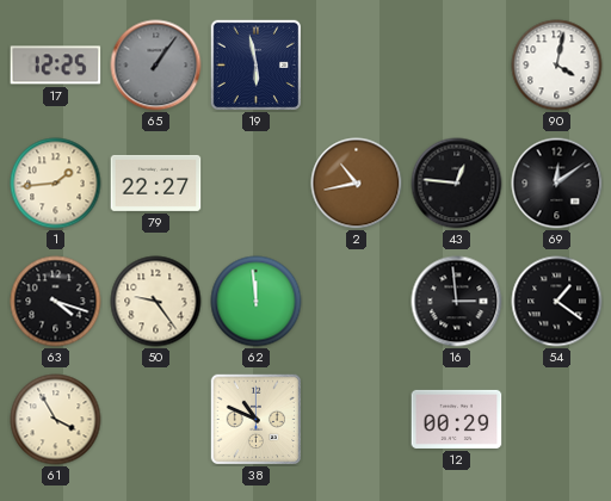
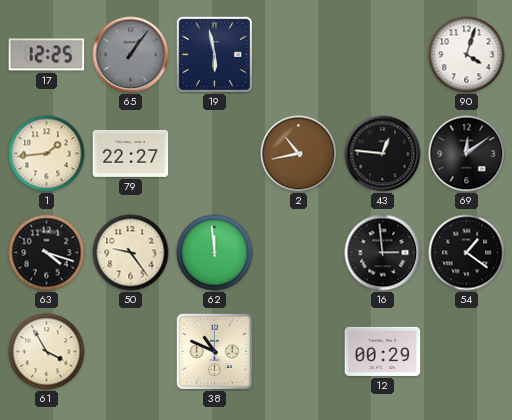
90: 4:02 -> 4:03
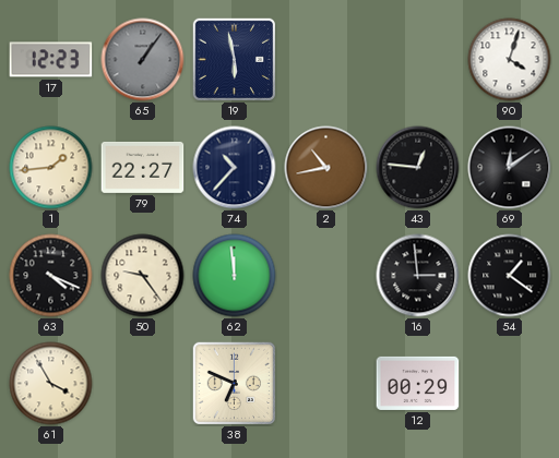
17: 12:25 -> 12:23
74: none -> 10:37
63: 4:18 -> 4:19
38: 10:49 -> 6:49
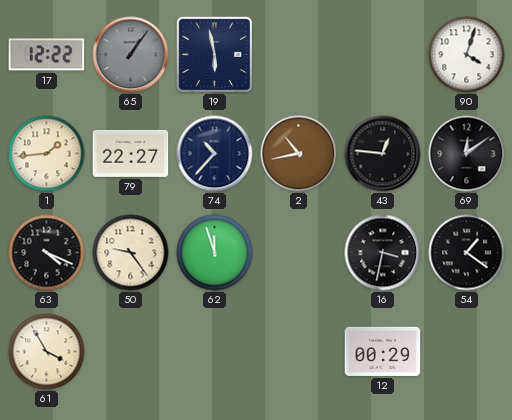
17: 12:23 -> 12:22
62: 11:59 -> 11:57
16: 2:59 -> 3:32
38: 6:49 -> none
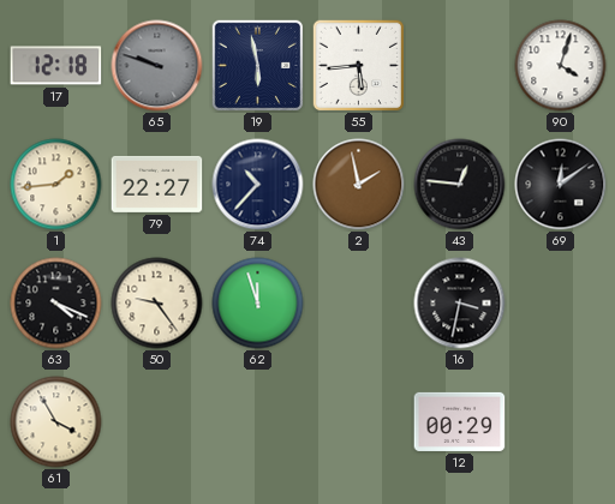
17: 12:22 -> 12:18
65: 1:06 -> 9:48
55: none -> 5:44
2: 10:43 -> 1:58
54: 1:21 -> none
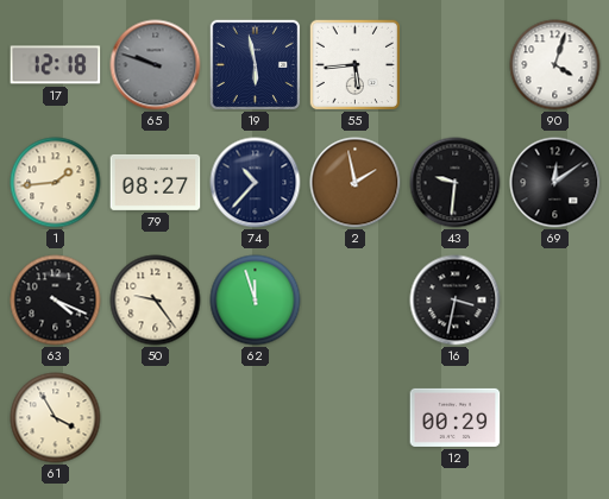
79: 22:27 -> 08:27
43: 12:46 -> 9:31
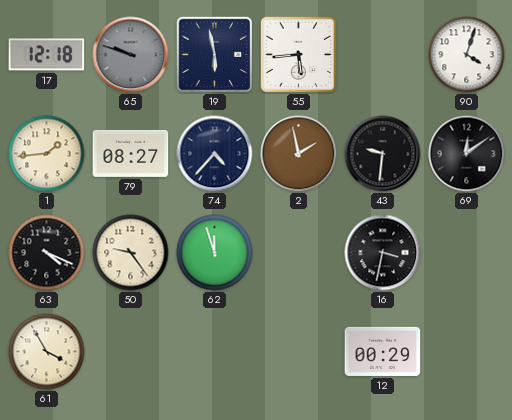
74: 10:37 -> 4:37
